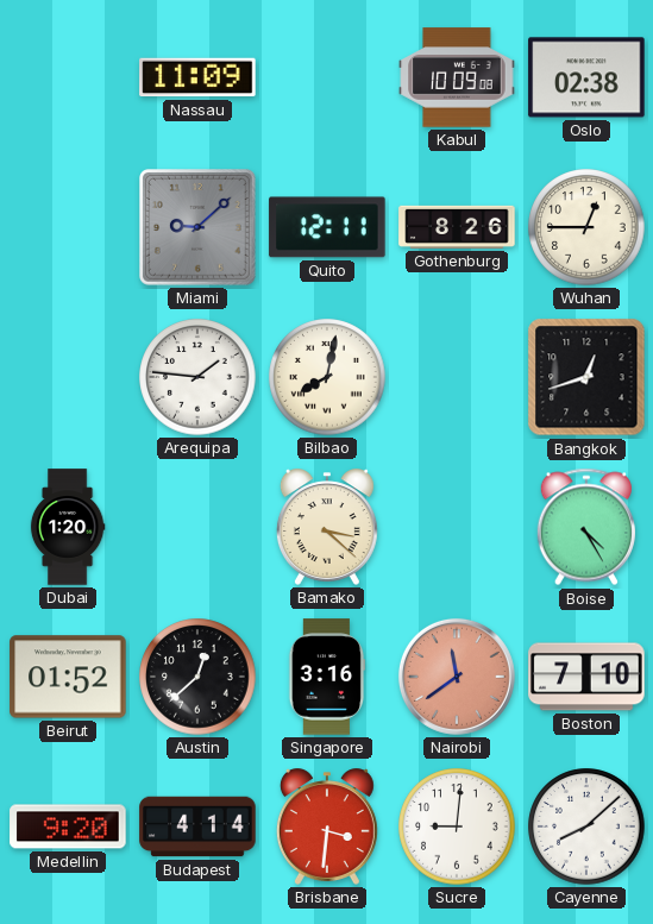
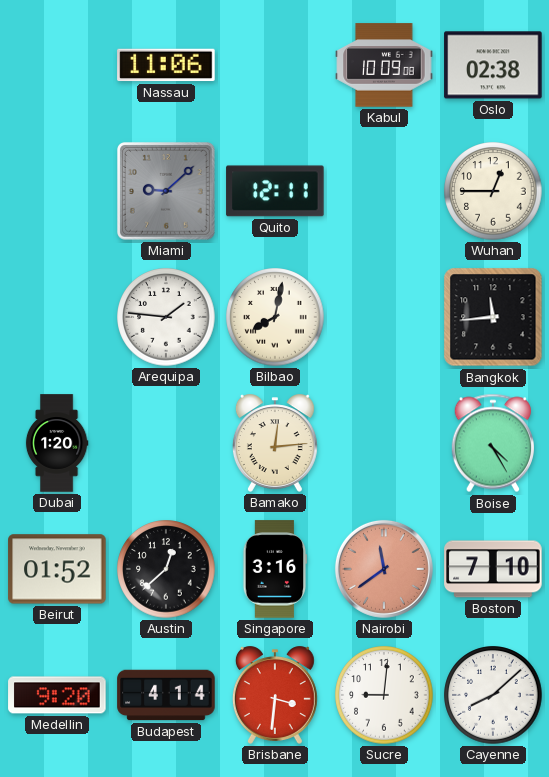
Nassau: 11:09 -> 11:06
Gothenburg: 8:26 -> none
Bangkok: 12:42 -> 11:44
Bamako: 3:22 -> 12:14
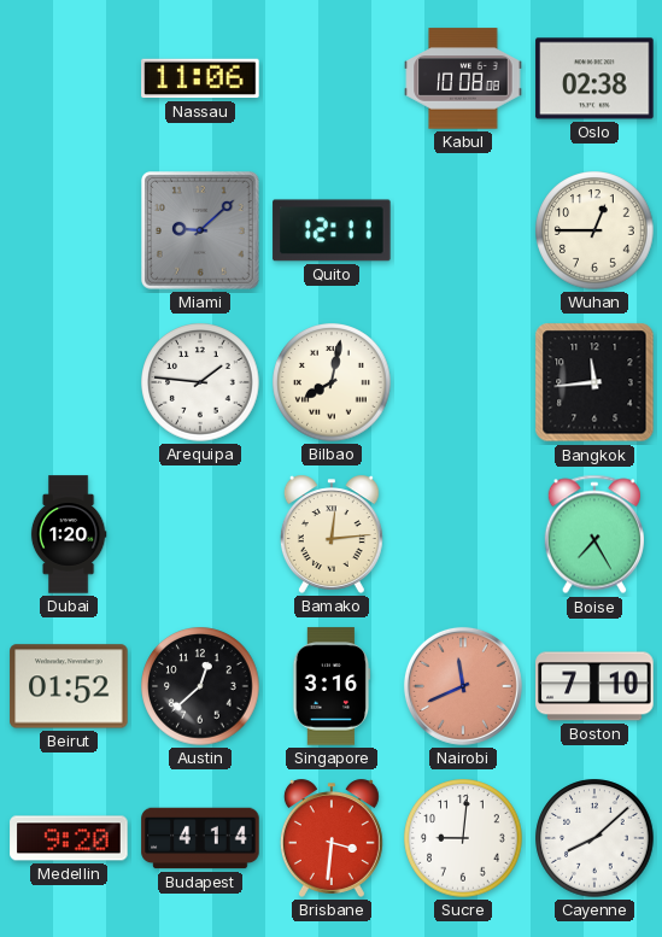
Kabul: 10:09 -> 10:08
Boise: 4:25 -> 7:25
Nairobi: 11:39 -> 11:41
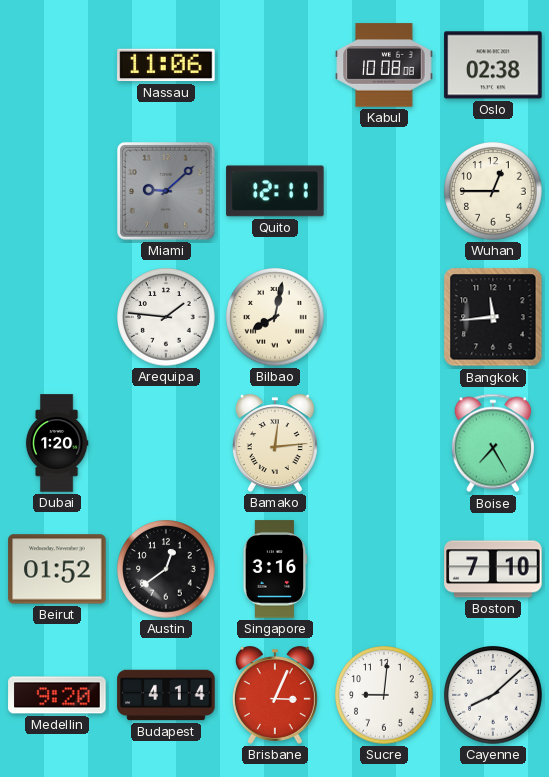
Austin: 12:38 -> 12:39
Nairobi: 11:41 -> none
Brisbane: 3:31 -> 3:04
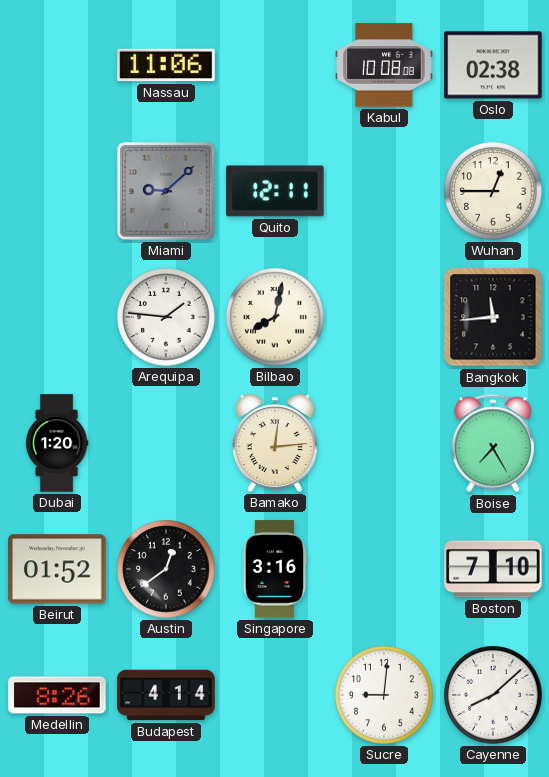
Medellin: 9:20 -> 8:26
Brisbane: 3:04 -> none
